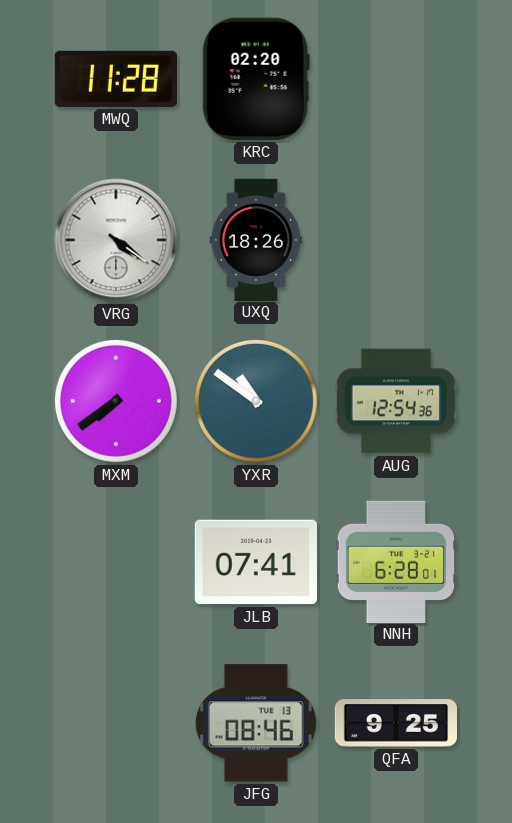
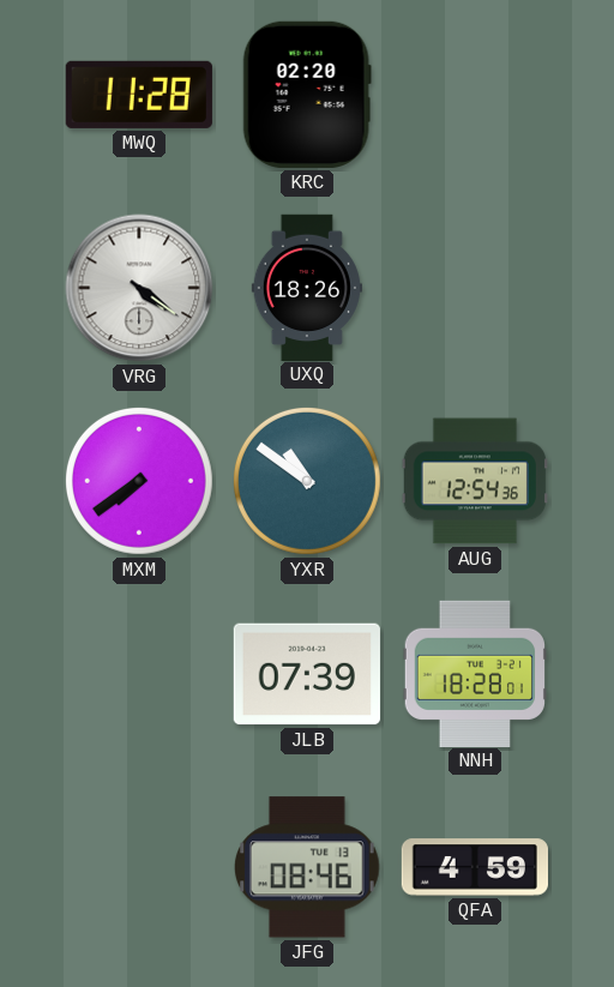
JLB: 07:41 -> 07:39
NNH: 6:28 -> 18:28
QFA: 9:25 -> 4:59
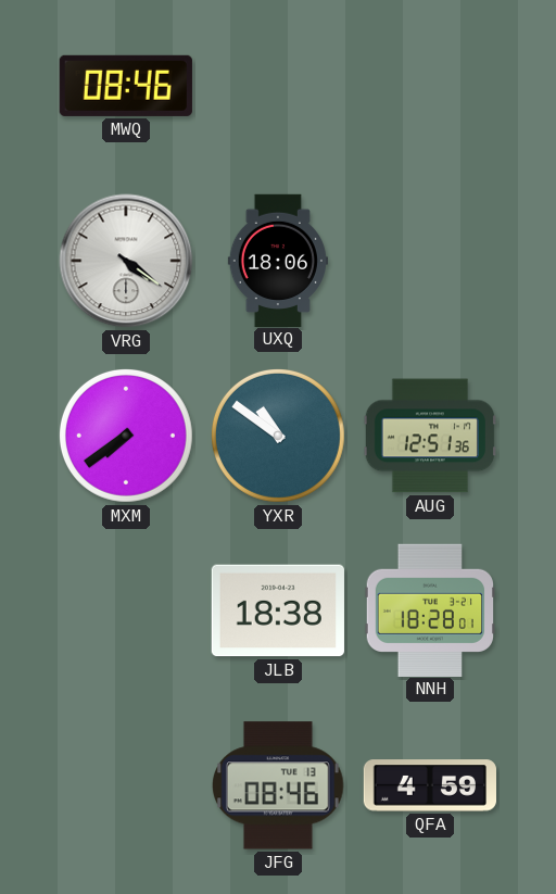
MWQ: 11:28 -> 08:46
KRC: 02:20 -> none
UXQ: 18:26 -> 18:06
AUG: 12:54 -> 12:51
JLB: 07:39 -> 18:38
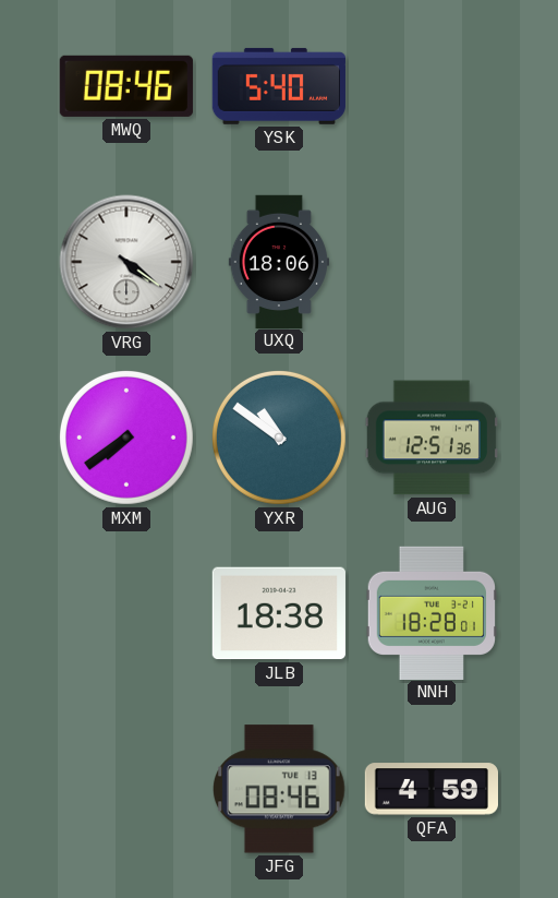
YSK: none -> 5:40
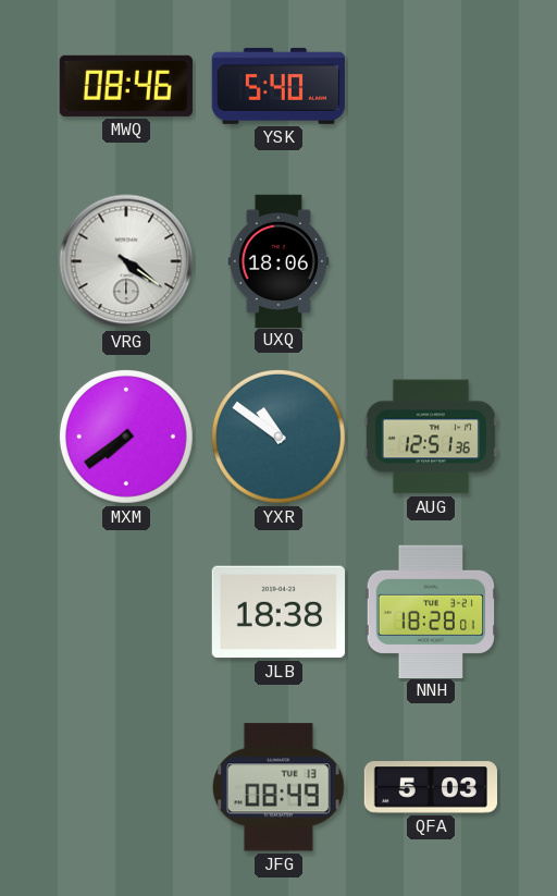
JFG: 08:46 -> 08:49
QFA: 4:59 -> 5:03
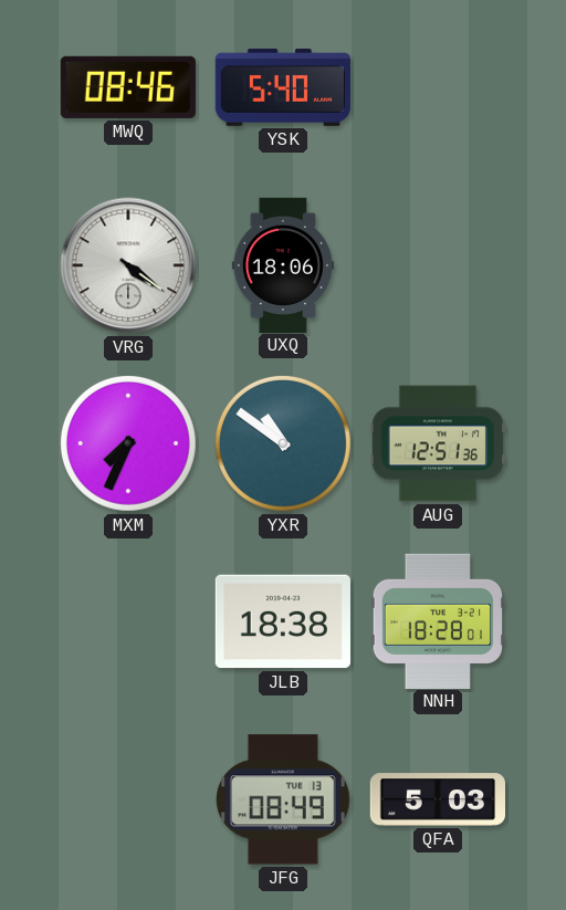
MXM: 7:39 -> 7:34
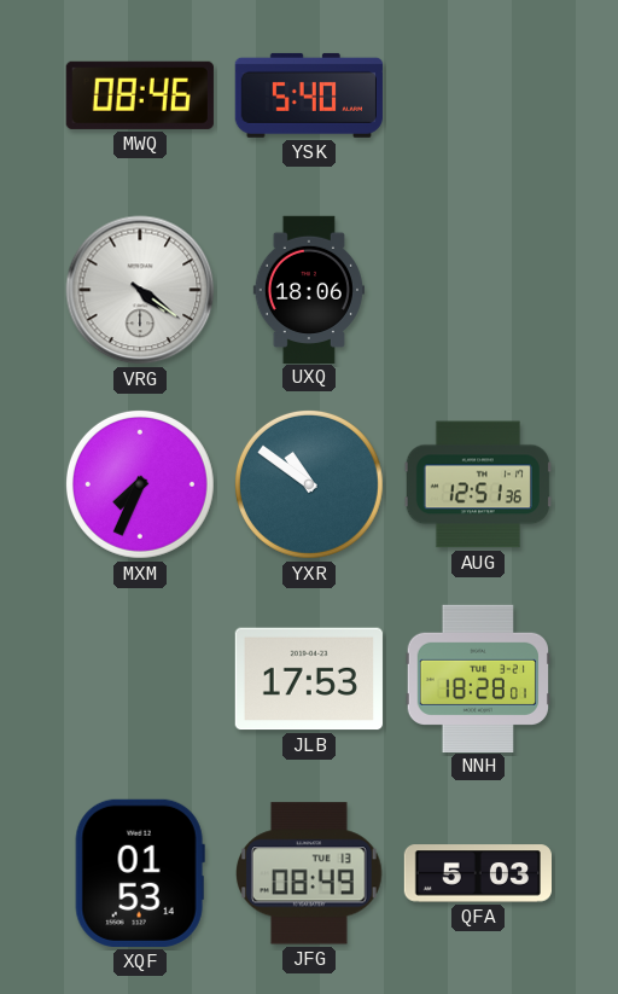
JLB: 18:38 -> 17:53
XQF: none -> 01:53
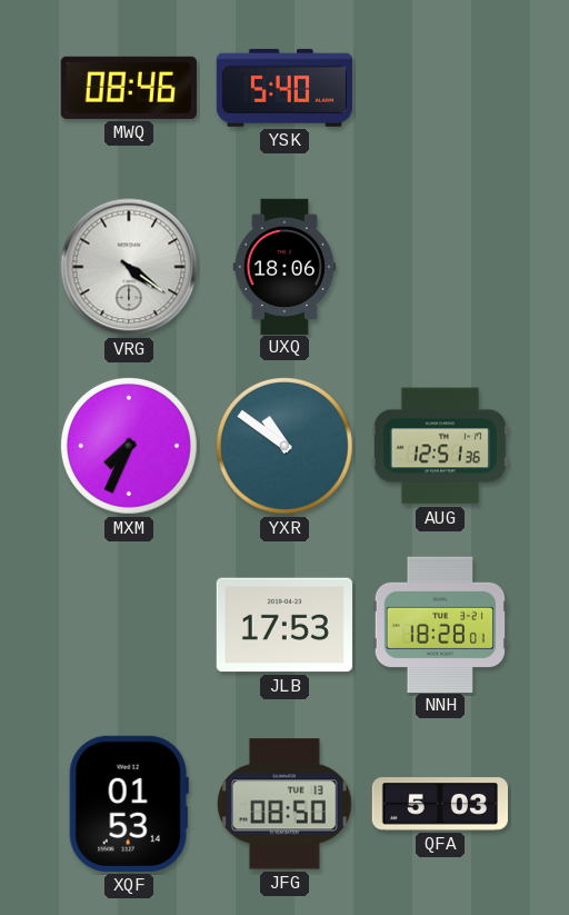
JFG: 08:49 -> 08:50
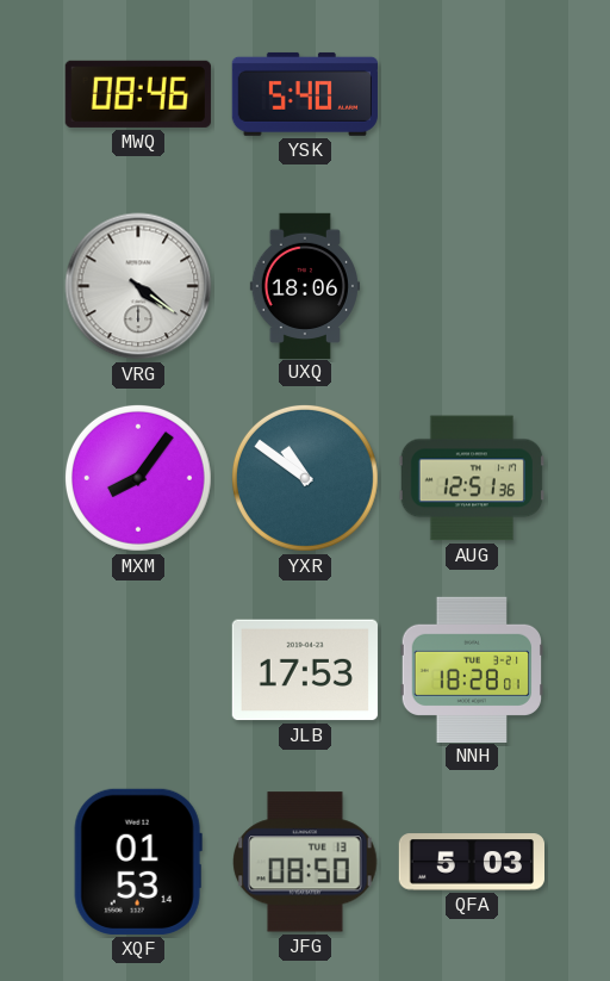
MXM: 7:34 -> 8:06
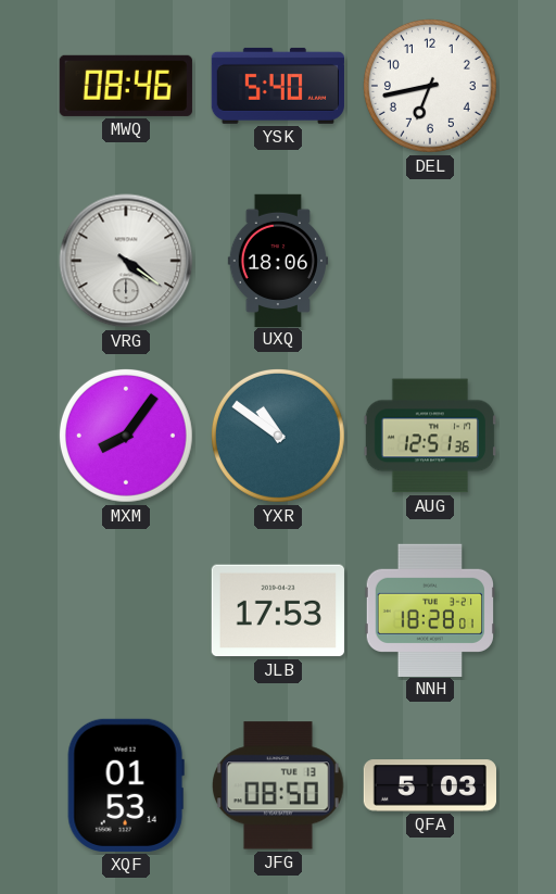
DEL: none -> 6:43
